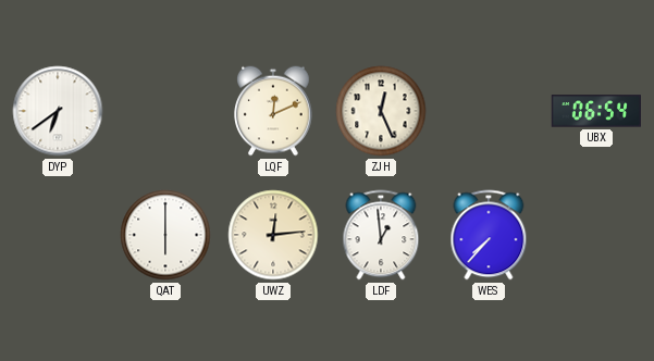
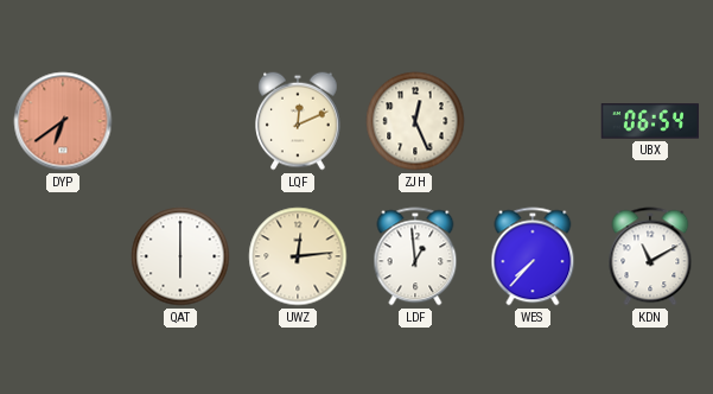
DYP dial: white -> salmon
KDN: none -> 11:10
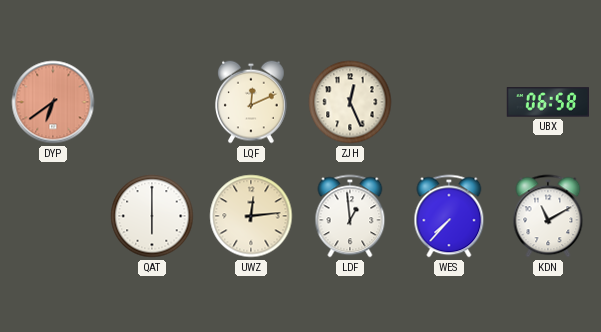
UBX: 06:54 -> 06:58
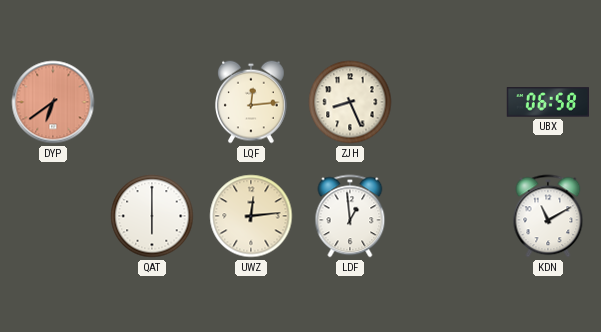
LQF: 12:11 -> 12:14
ZJH: 12:26 -> 8:26
WES: 7:37 -> none
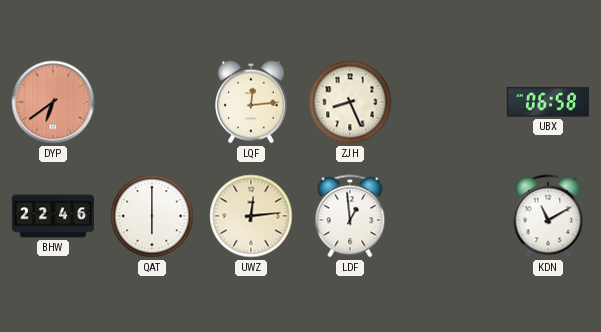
BHW: none -> 22:46
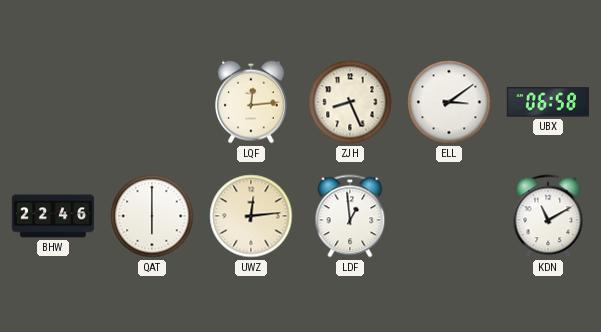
DYP: 6:39 -> none
ELL: none -> 3:09
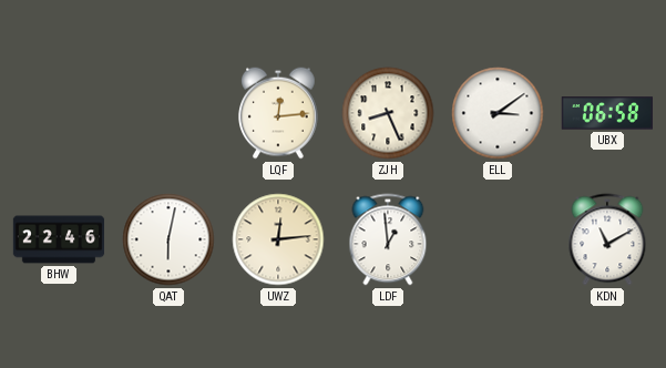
QAT: 6:00 -> 6:02
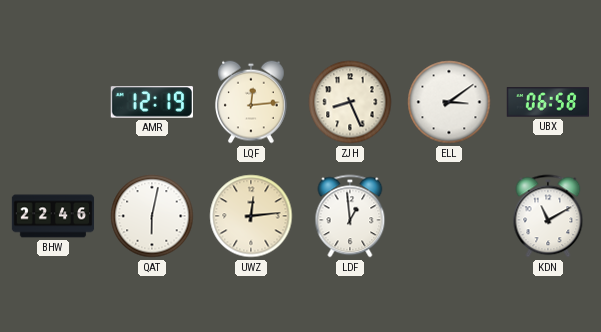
AMR: none -> 12:19
